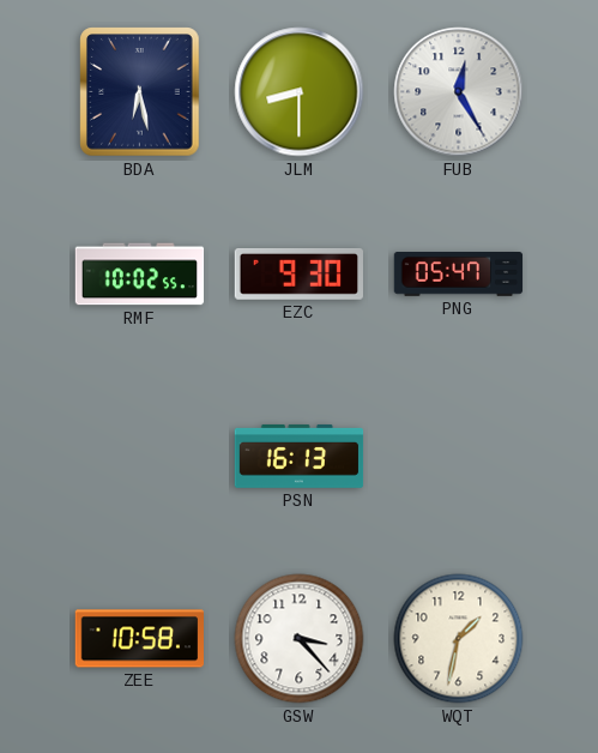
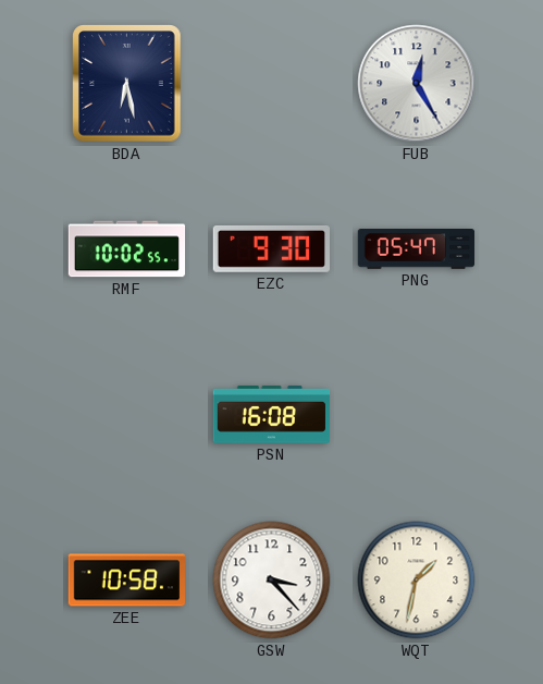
JLM: 8:30 -> none
PSN: 16:13 -> 16:08
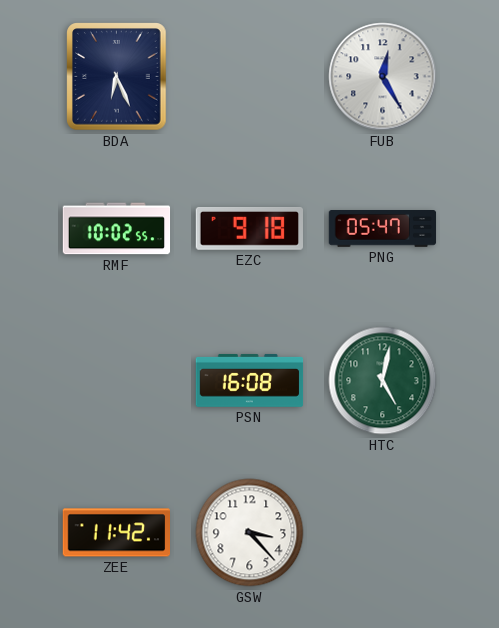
BDA: 6:28 -> 6:26
EZC: 9:30 -> 9:18
HTC: none -> 5:02
ZEE: 10:58 -> 11:42
WQT: 1:32 -> none
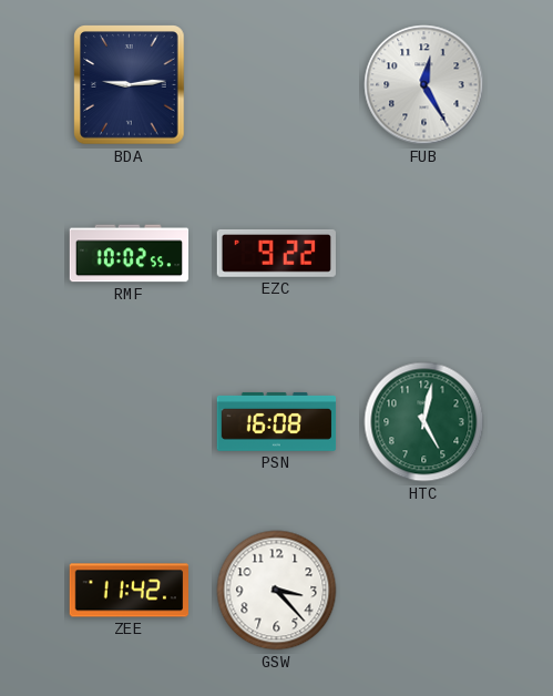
BDA: 6:26 -> 9:14
EZC: 9:18 -> 9:22
PNG: 05:47 -> none
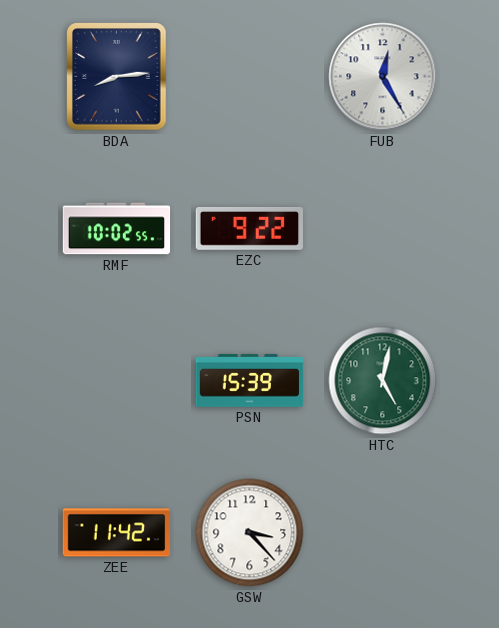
BDA: 9:14 -> 8:14
PSN: 16:08 -> 15:39
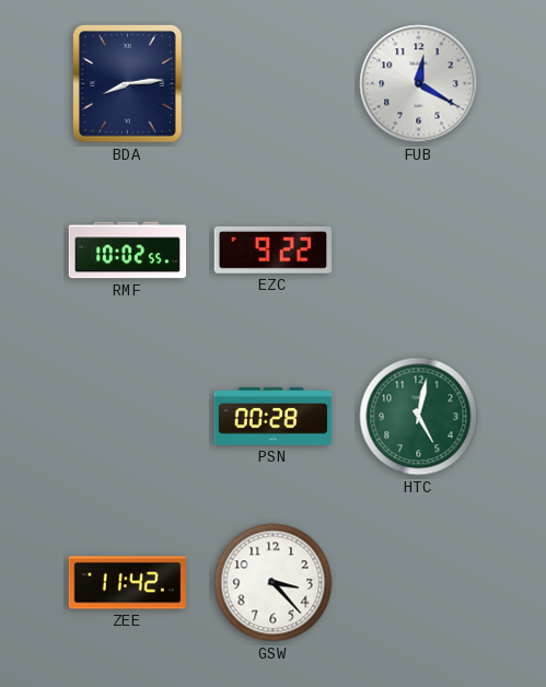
FUB: 12:25 -> 12:20
PSN: 15:39 -> 00:28
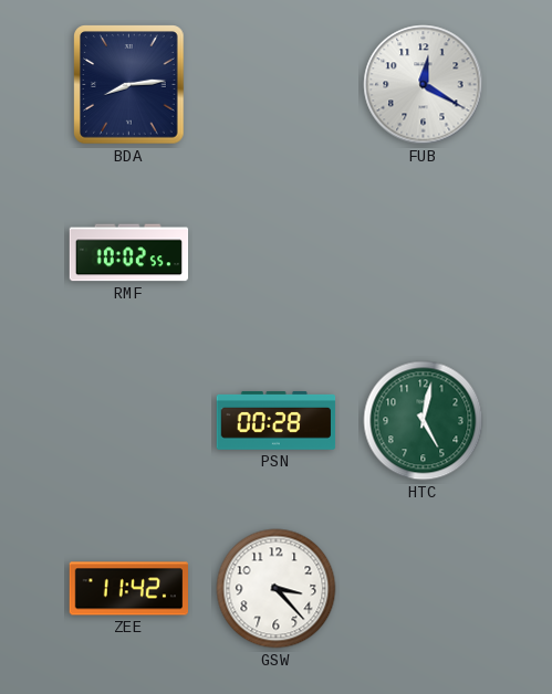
EZC: 9:22 -> none
